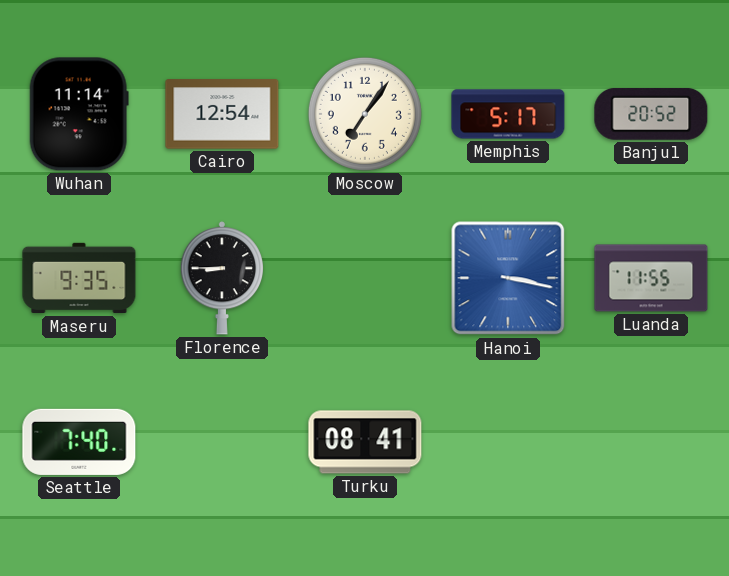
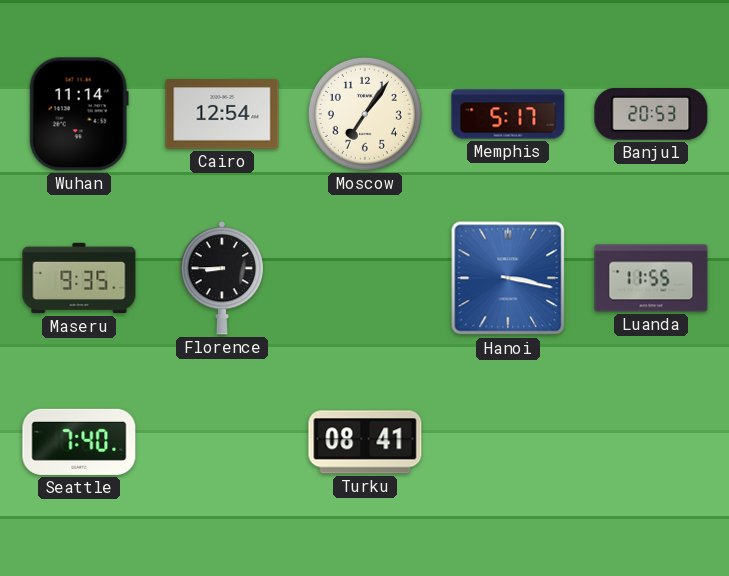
Banjul: 20:52 -> 20:53
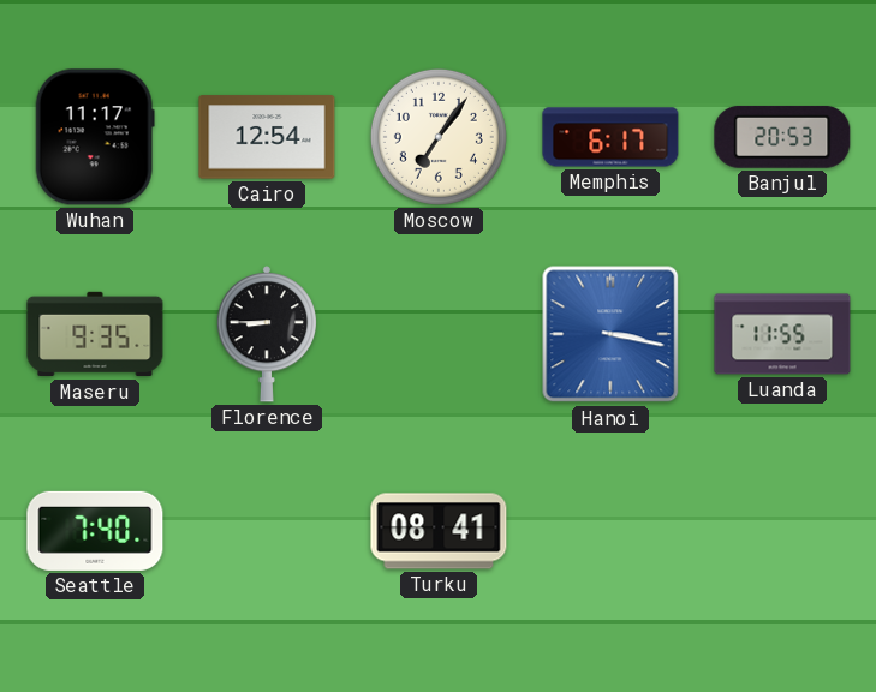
Wuhan: 11:14 -> 11:17
Memphis: 5:17 -> 6:17
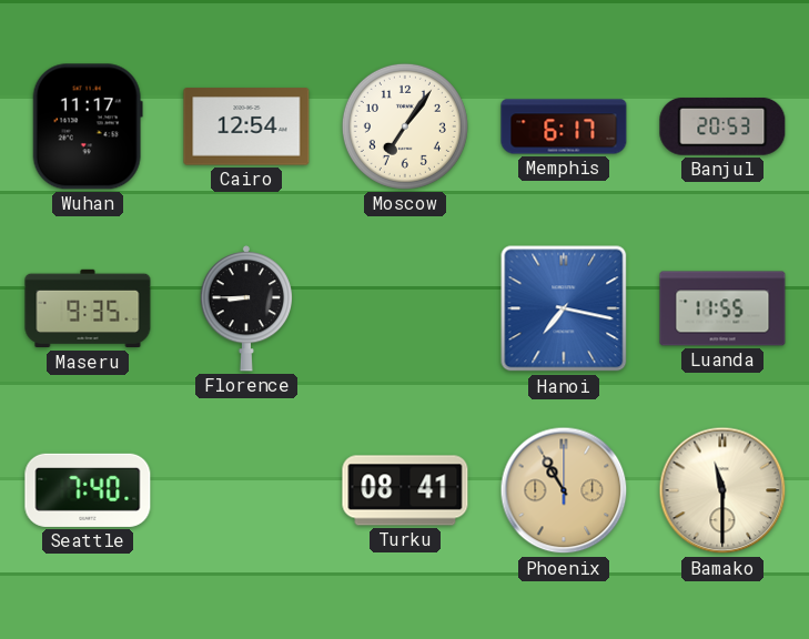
Hanoi: 3:17 -> 7:17
Phoenix: none -> 10:55
Bamako: none -> 11:30
